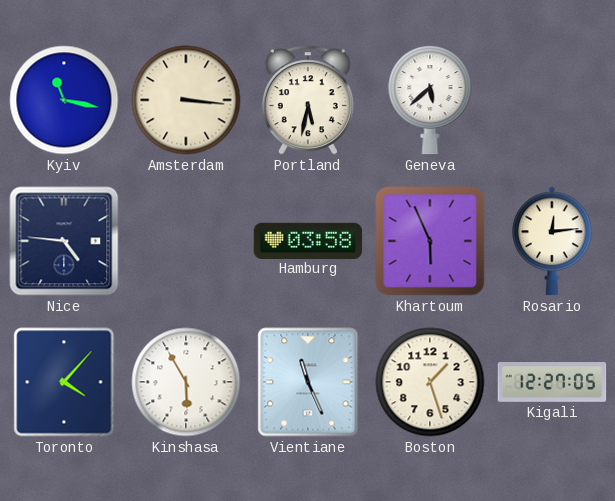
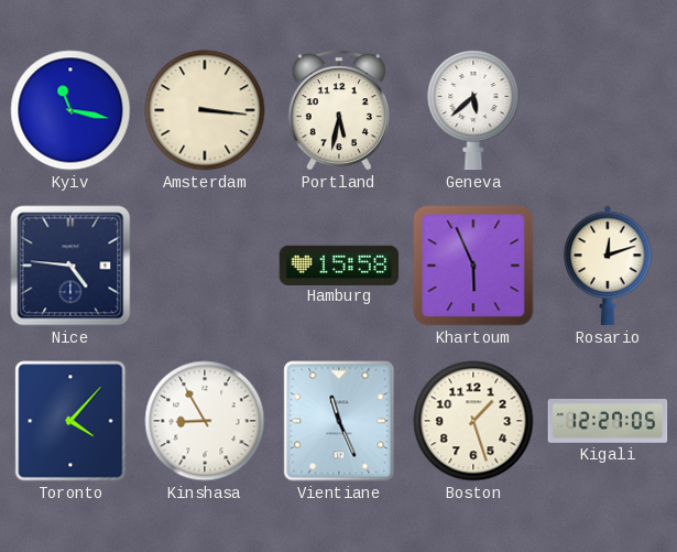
Hamburg: 03:58 -> 15:58
Rosario: 12:14 -> 12:12
Kinshasa: 5:55 -> 8:55
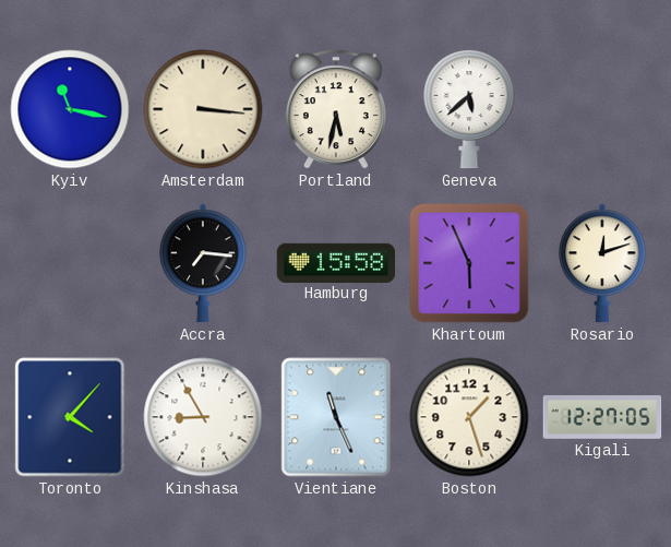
Nice: 4:46 -> none
Accra: none -> 7:16
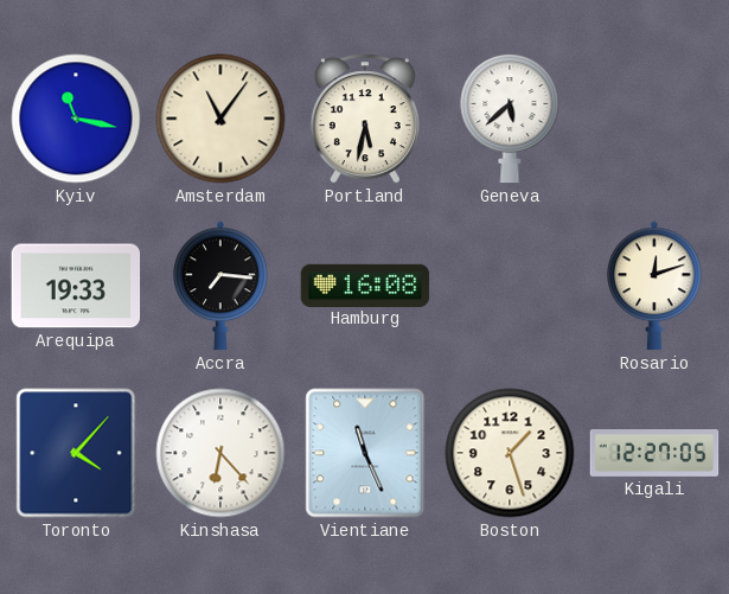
Amsterdam: 3:16 -> 11:06
Arequipa: none -> 19:33
Hamburg: 15:58 -> 16:08
Khartoum: 5:56 -> none
Kinshasa: 8:55 -> 6:23
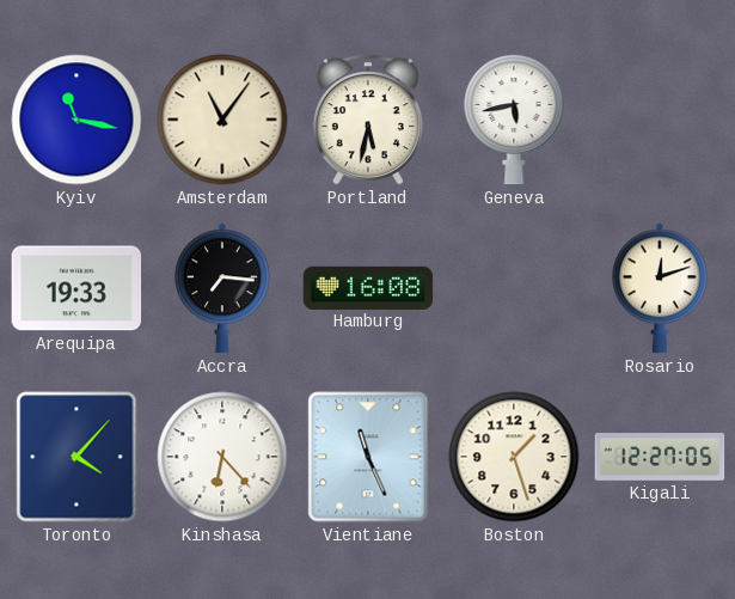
Geneva: 5:38 -> 5:43
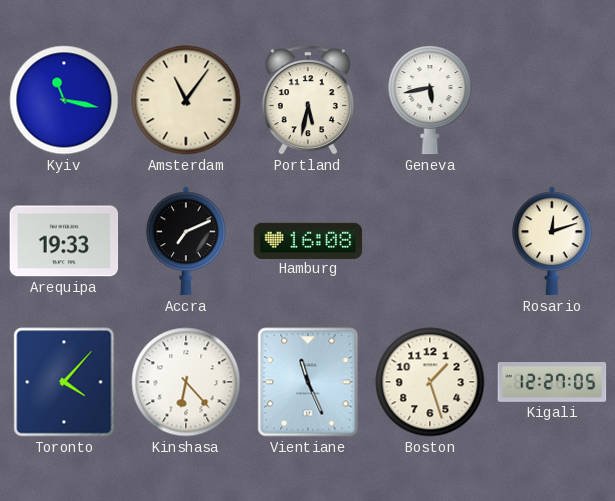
Accra: 7:16 -> 7:11
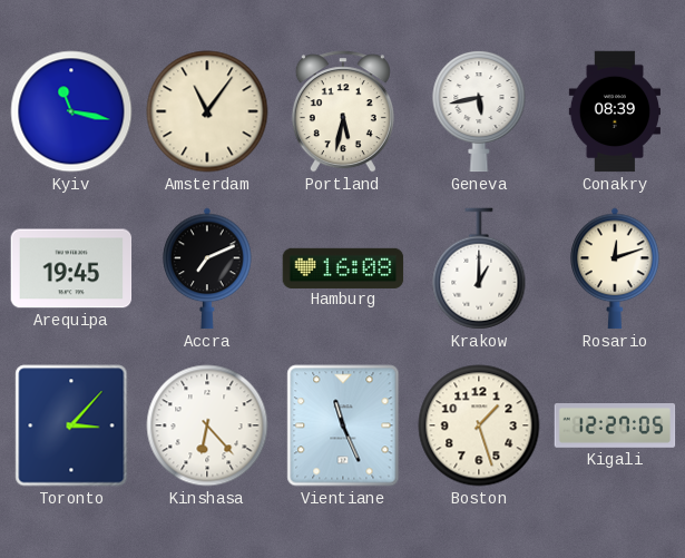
Conakry: none -> 08:39
Arequipa: 19:33 -> 19:45
Krakow: none -> 1:00
Toronto: 4:07 -> 3:07
